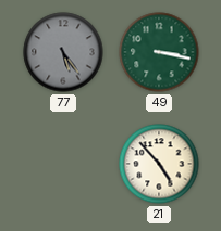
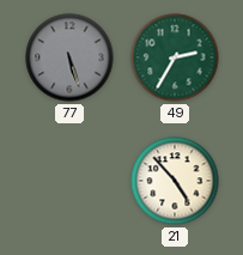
77: 5:24 -> 5:27
49: 3:17 -> 2:35
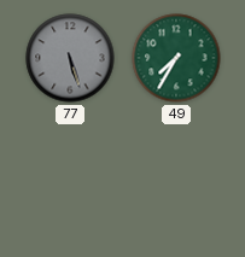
49: 2:35 -> 7:35
21: 4:53 -> none
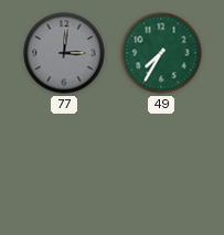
77: 5:27 -> 3:01
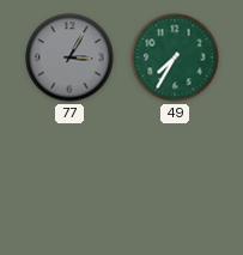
77: 3:01 -> 3:05
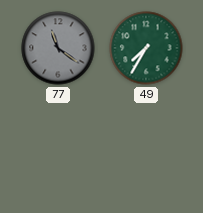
77: 3:05 -> 11:21
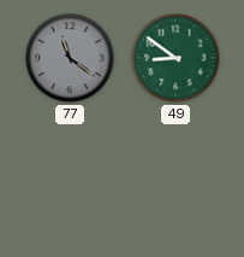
49: 7:35 -> 8:51
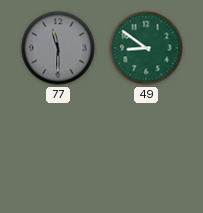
77: 11:21 -> 11:30
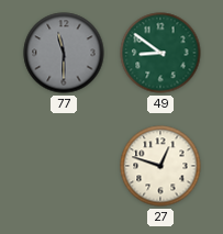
27: none -> 12:48
